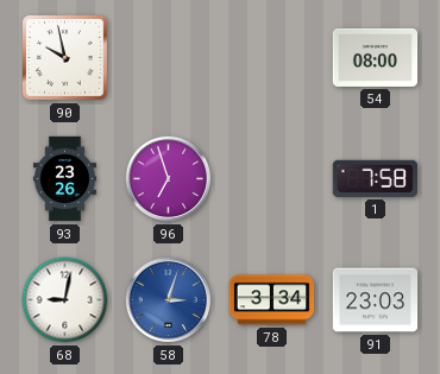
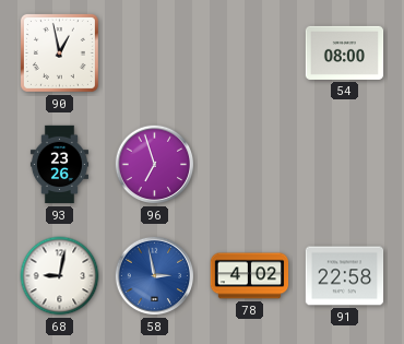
90: 9:58 -> 12:58
1: 7:58 -> none
58: 3:03 -> 2:58
78: 3:34 -> 4:02
91: 23:03 -> 22:58
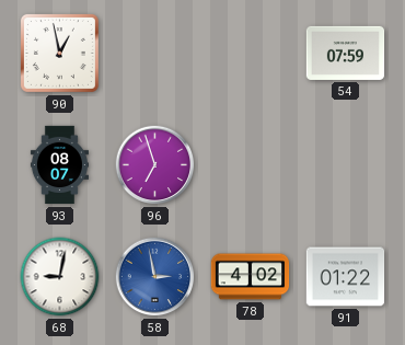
54: 08:00 -> 07:59
93: 23:26 -> 08:07
91: 22:58 -> 01:22
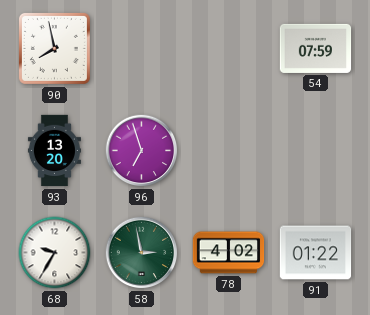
90: 12:58 -> 7:58
93: 08:07 -> 13:20
68: 9:02 -> 9:35
58 dial: blue -> green
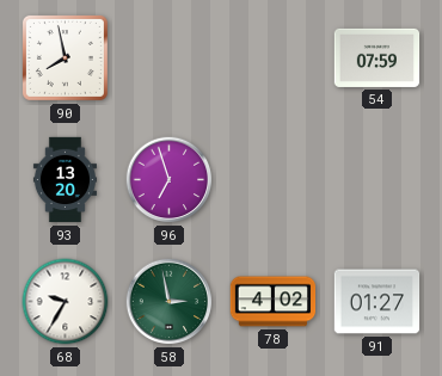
91: 01:22 -> 01:27
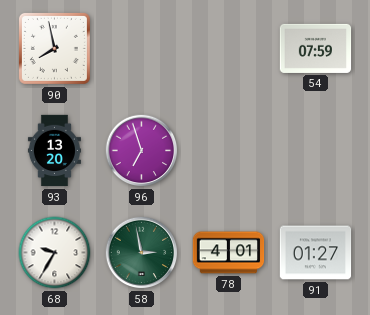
78: 4:02 -> 4:01
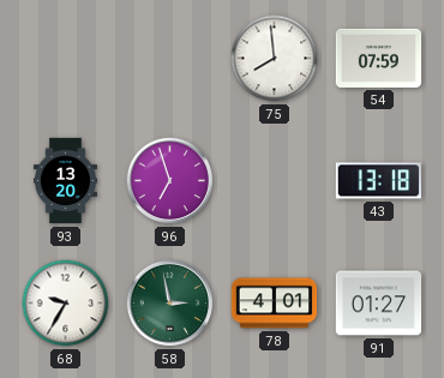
90: 7:58 -> none
75: none -> 7:59
43: none -> 13:18
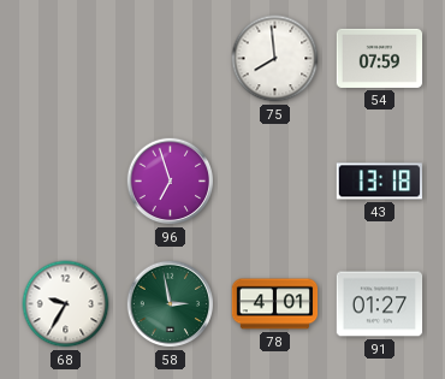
93: 13:20 -> none
